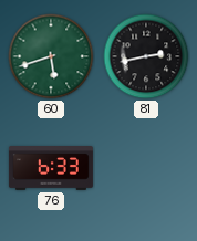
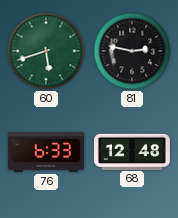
81: 2:43 -> 2:47
68: none -> 12:48
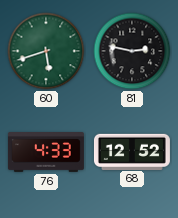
76: 6:33 -> 4:33
68: 12:48 -> 12:52
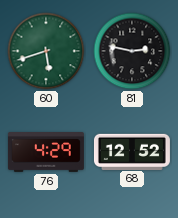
76: 4:33 -> 4:29
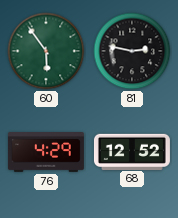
60: 5:42 -> 5:54
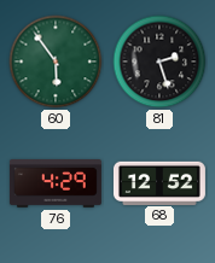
81: 2:47 -> 2:27
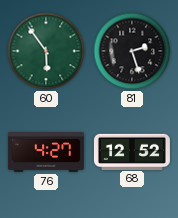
76: 4:29 -> 4:27
